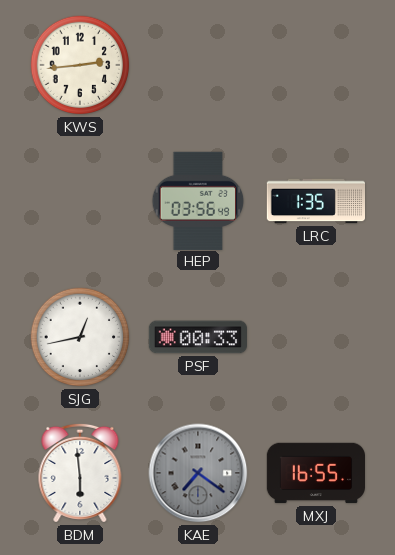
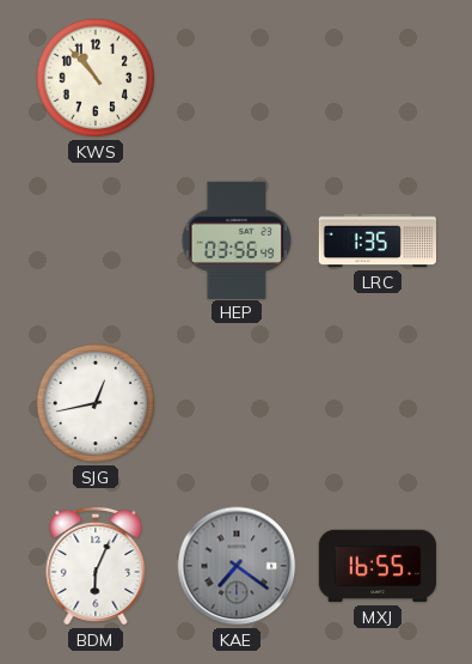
KWS: 2:44 -> 10:53
PSF: 00:33 -> none
BDM: 5:59 -> 6:04
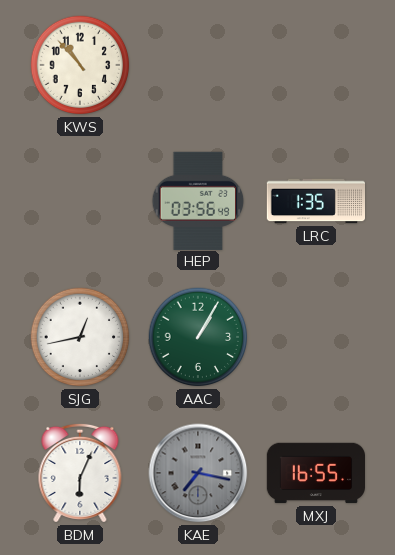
AAC: none -> 1:05
KAE: 7:21 -> 7:17
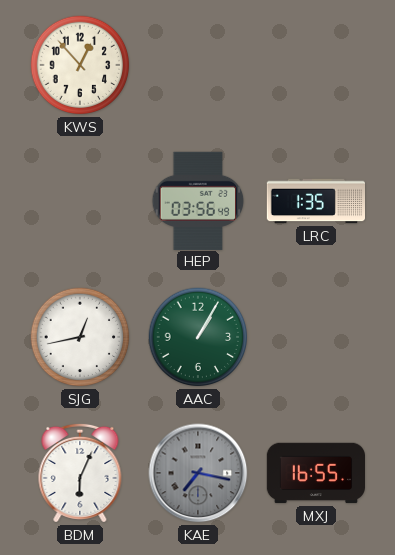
KWS: 10:53 -> 12:53
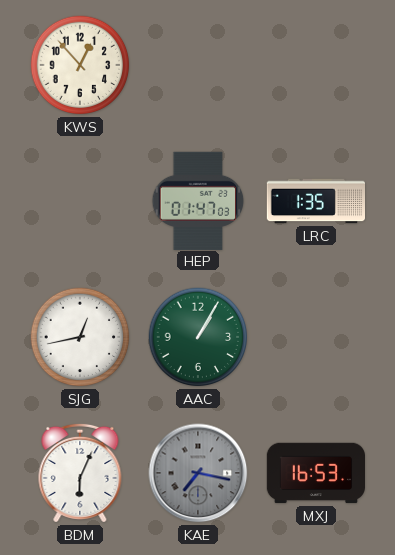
HEP: 03:56 -> 01:47
MXJ: 16:55 -> 16:53
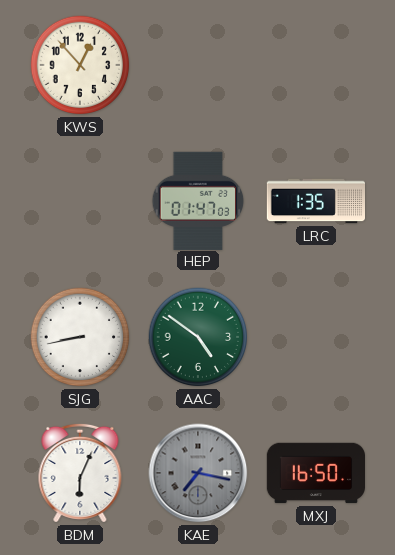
SJG: 12:43 -> 8:43
AAC: 1:05 -> 4:51
MXJ: 16:53 -> 16:50
